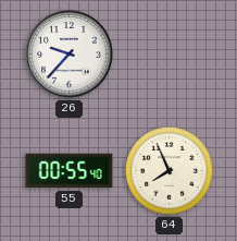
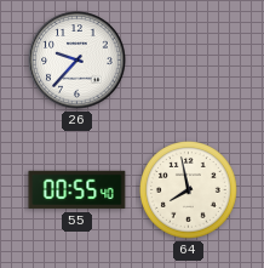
64: 7:56 -> 7:58
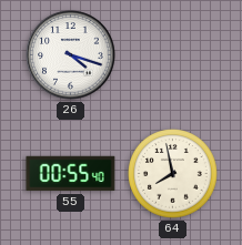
26: 9:37 -> 4:18
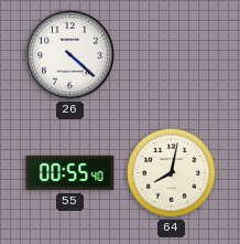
26: 4:18 -> 4:22
64: 7:58 -> 8:02
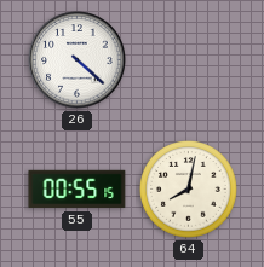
55: 00:55:40 -> 00:55:15
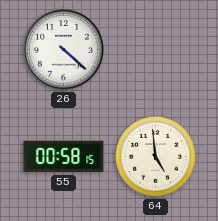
55: 00:55 -> 00:58
64: 8:02 -> 4:59
